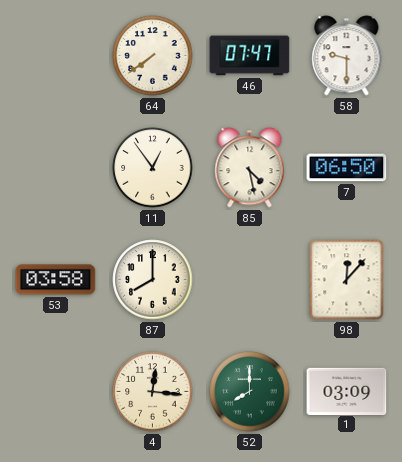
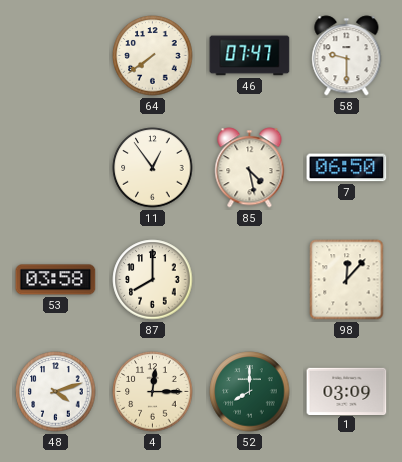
48: none -> 4:12
4: 12:16 -> 12:15
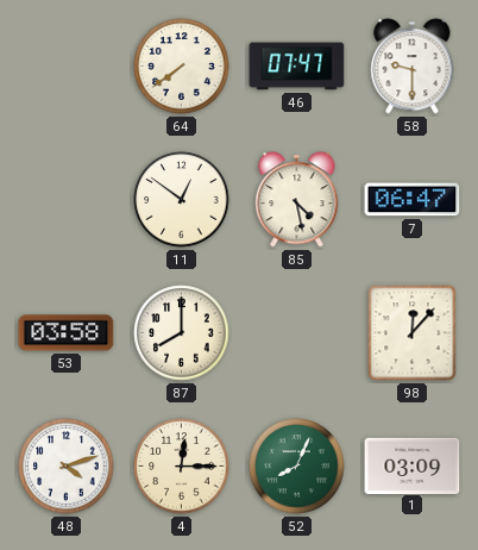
11: 12:54 -> 12:51
7: 06:50 -> 06:47
52: 8:00 -> 8:04
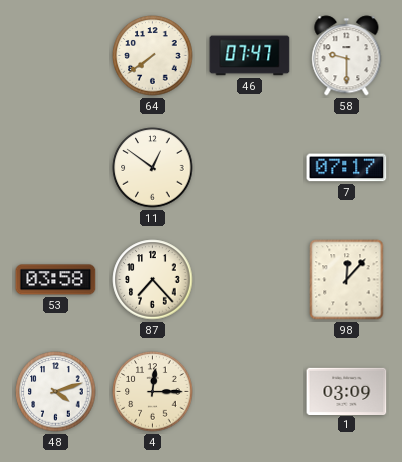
85: 4:28 -> none
7: 06:47 -> 07:17
87: 8:00 -> 7:23
52: 8:04 -> none
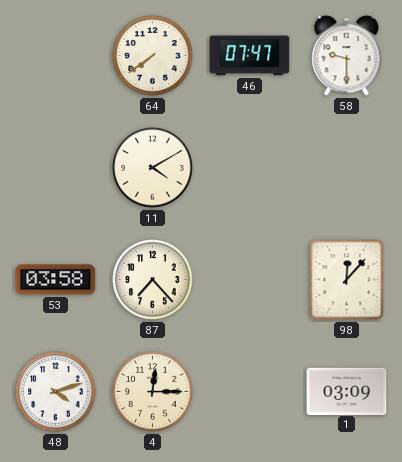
11: 12:51 -> 4:10
7: 07:17 -> none
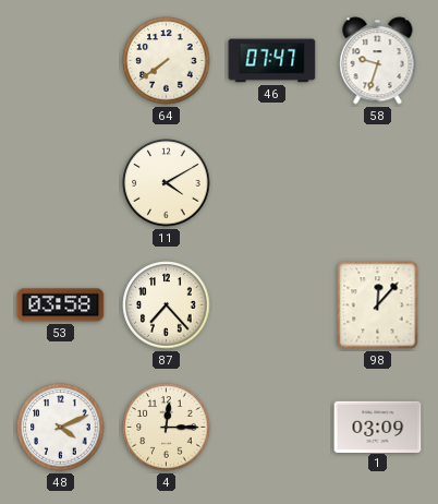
58: 9:30 -> 9:33
48: 4:12 -> 4:11
